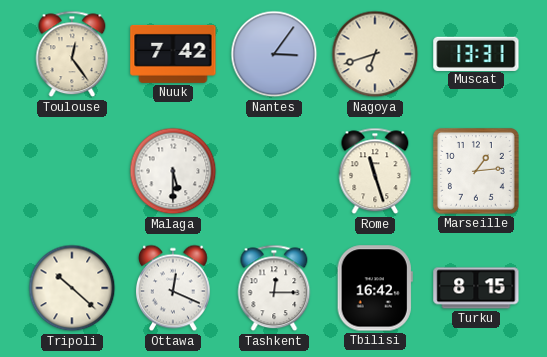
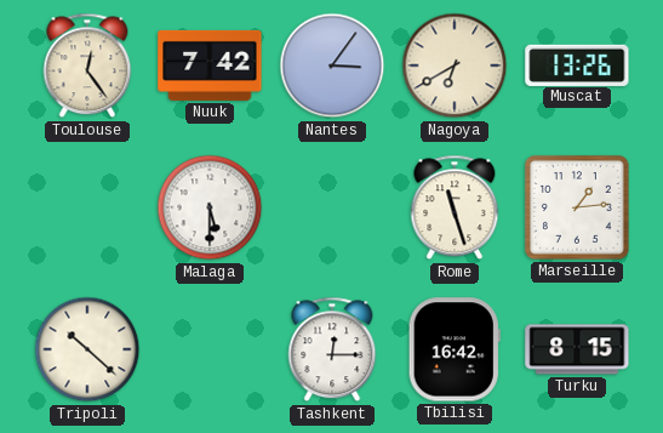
Nagoya: 6:42 -> 6:40
Muscat: 13:31 -> 13:26
Ottawa: 12:19 -> none
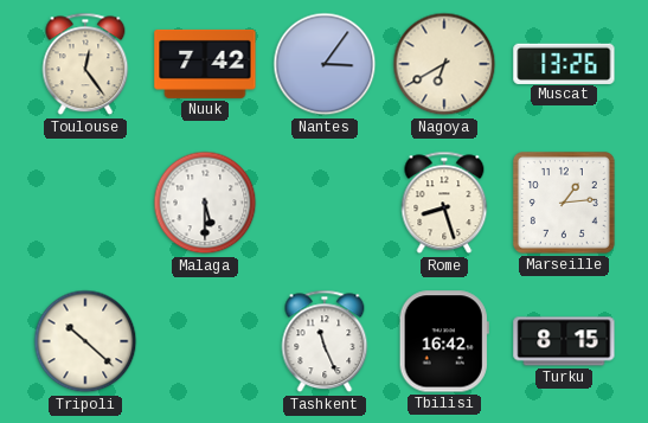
Rome: 11:27 -> 8:27
Tashkent: 12:15 -> 11:26
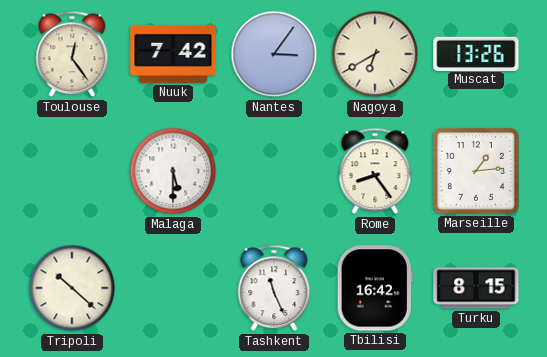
Rome: 8:27 -> 8:24
